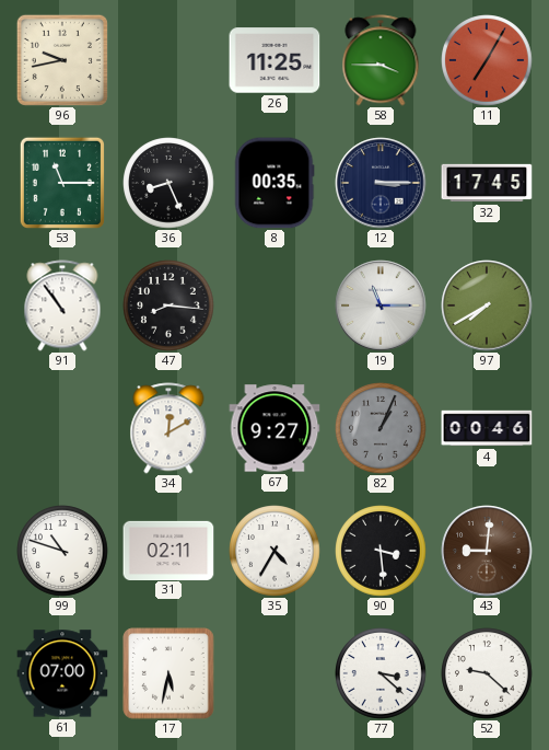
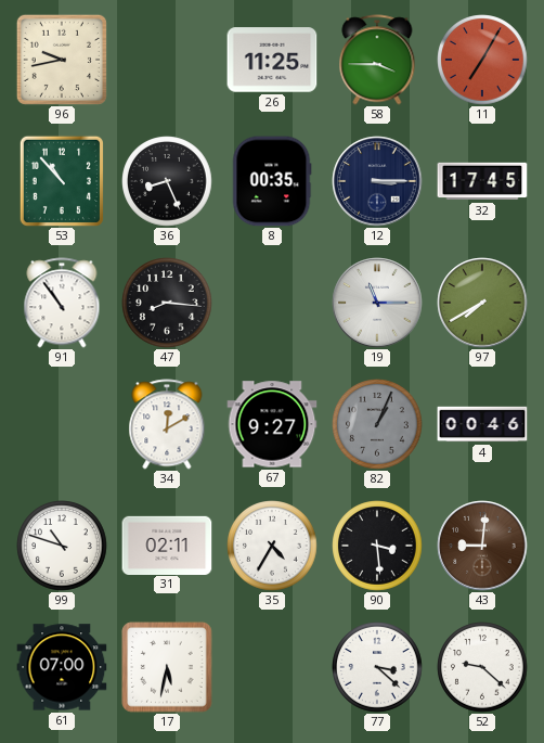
53: 11:15 -> 10:53
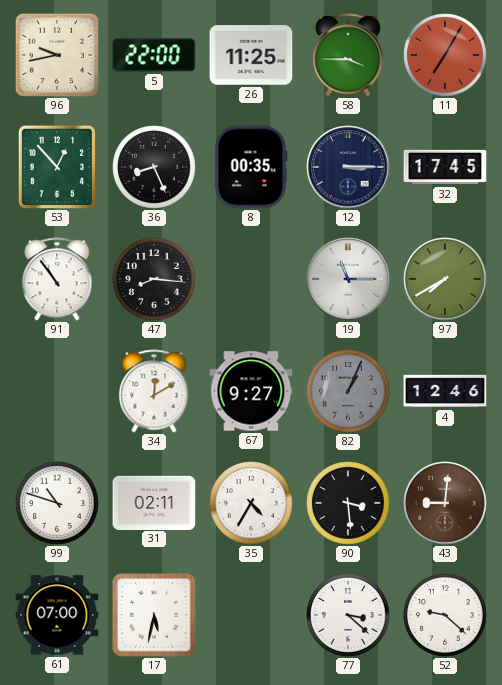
5: none -> 22:00
53: 10:53 -> 12:53
4: 00:46 -> 12:46
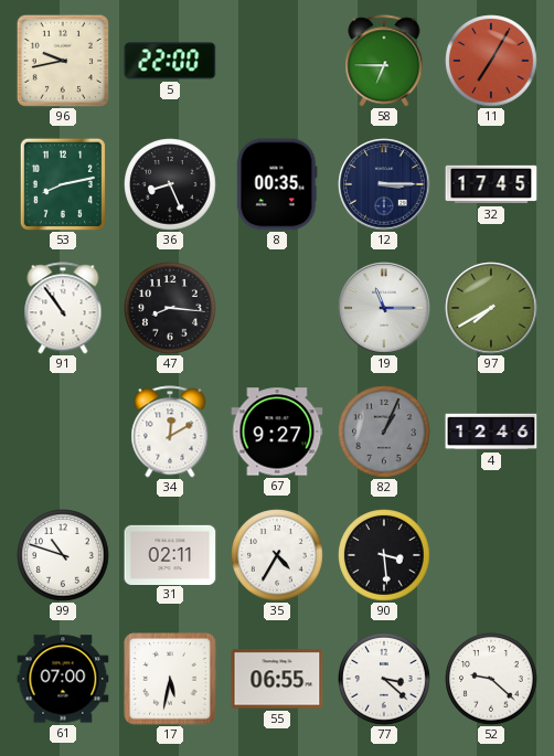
26: 11:25 -> none
58: 3:45 -> 6:45
53: 12:53 -> 8:13
43: 9:01 -> none
55: none -> 06:55
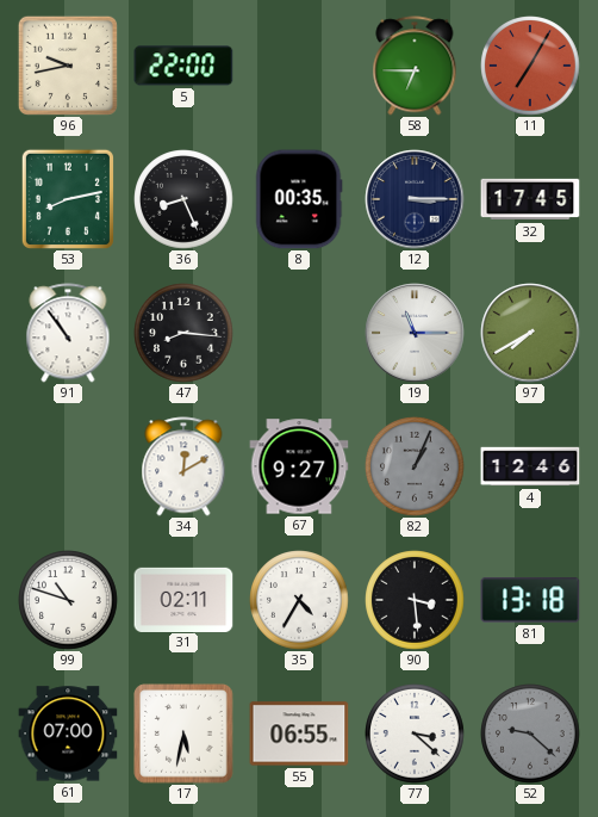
81: none -> 13:18
52 dial: white -> grey
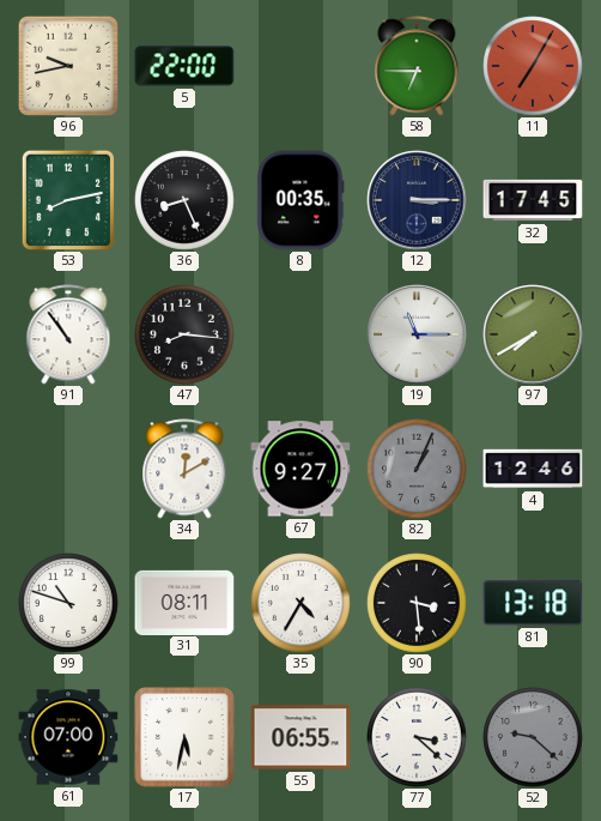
31: 02:11 -> 08:11
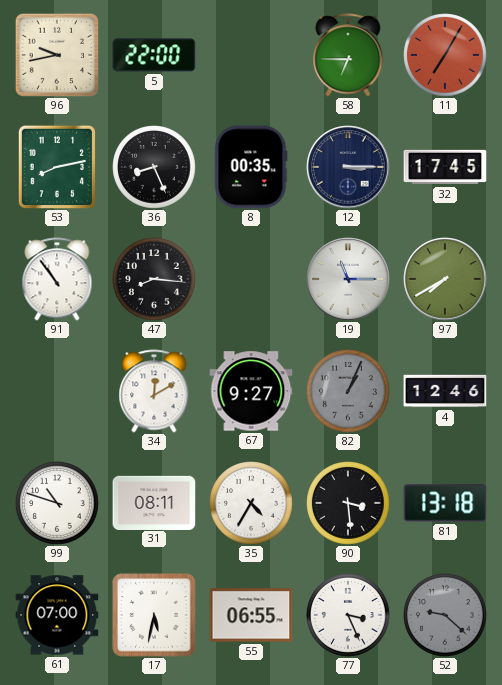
77: 3:22 -> 3:26
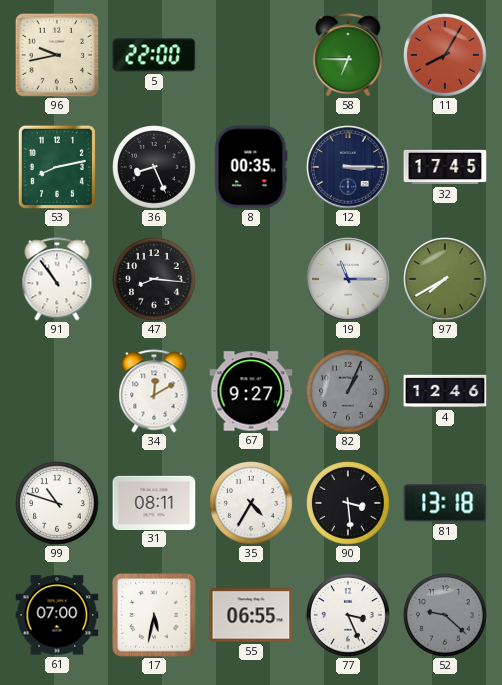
11: 7:05 -> 8:05
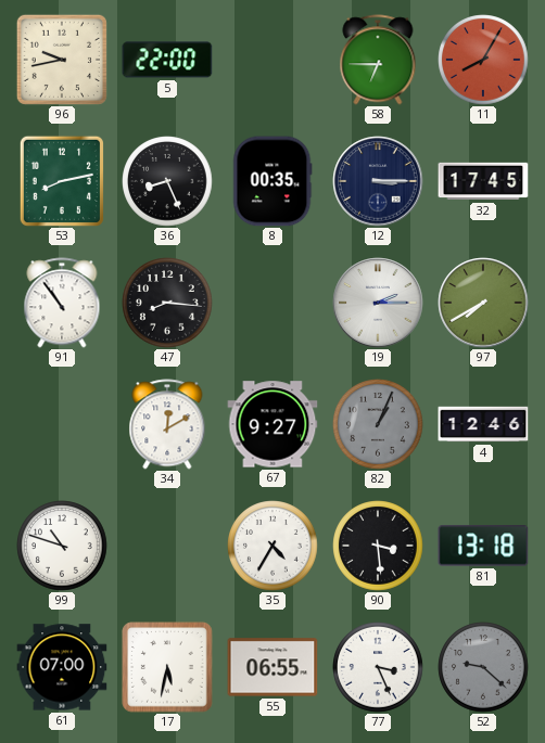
19: 11:15 -> 2:15
31: 08:11 -> none
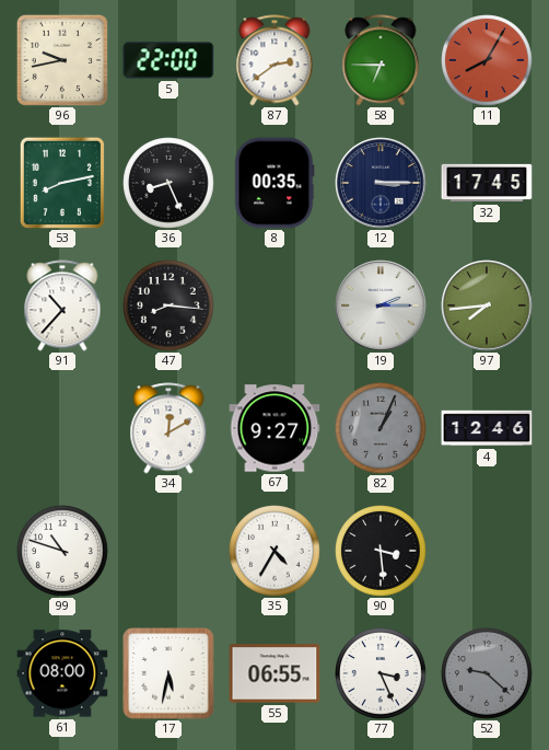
87: none -> 2:39
91: 10:54 -> 10:37
97: 7:40 -> 7:44
81: 13:18 -> none
61: 07:00 -> 08:00
